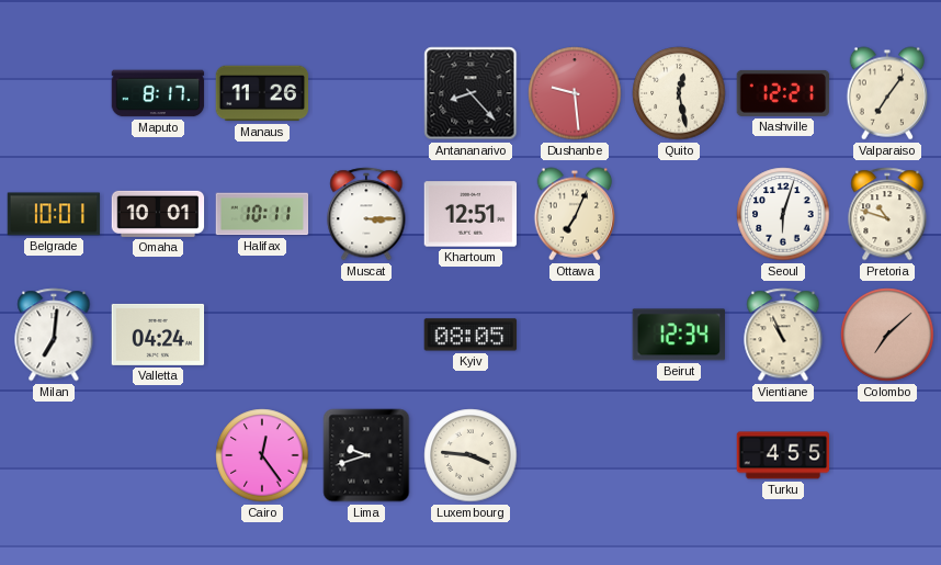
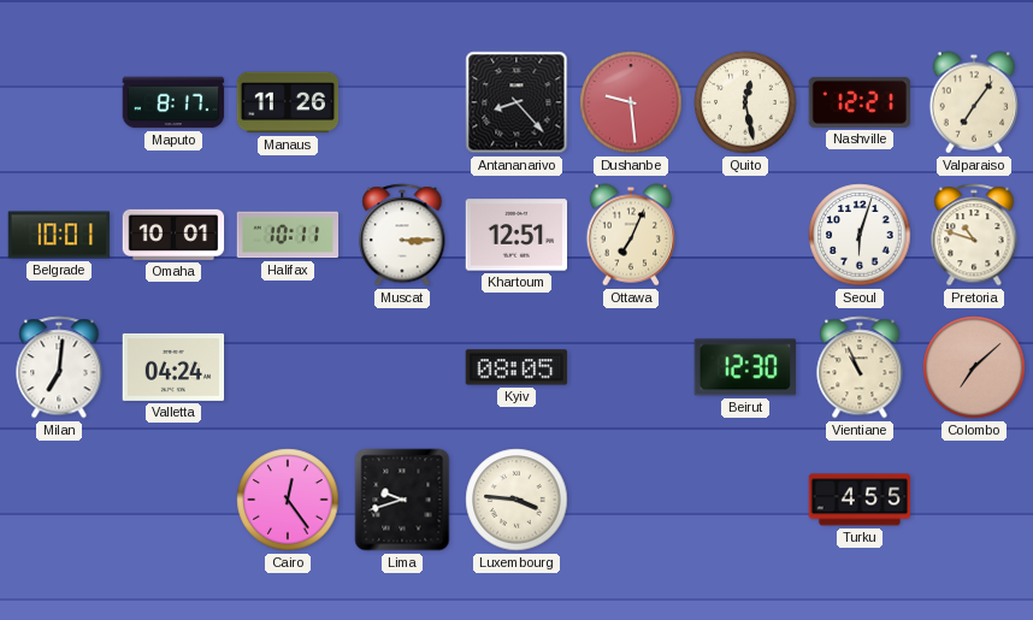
Beirut: 12:34 -> 12:30
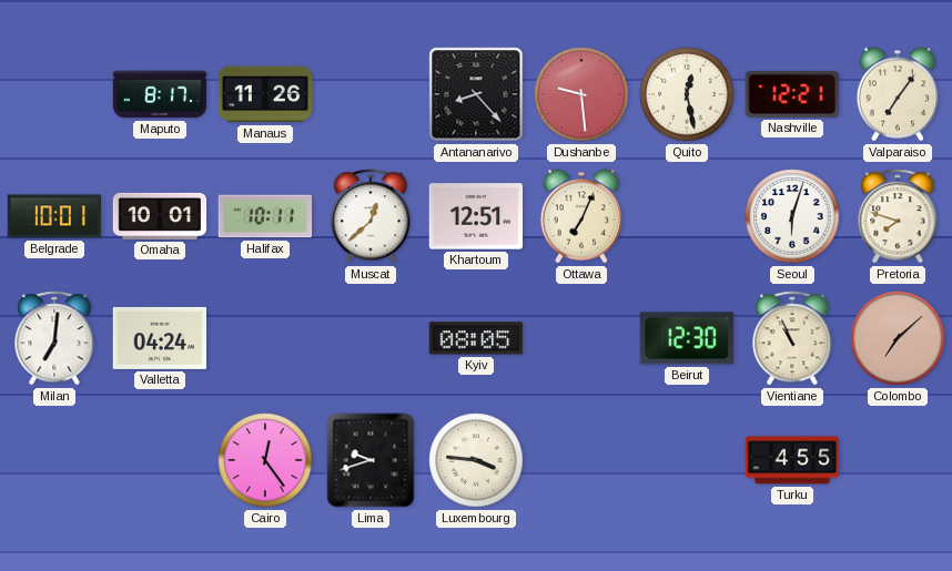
Muscat: 3:15 -> 12:38
Pretoria: 10:48 -> 7:48
